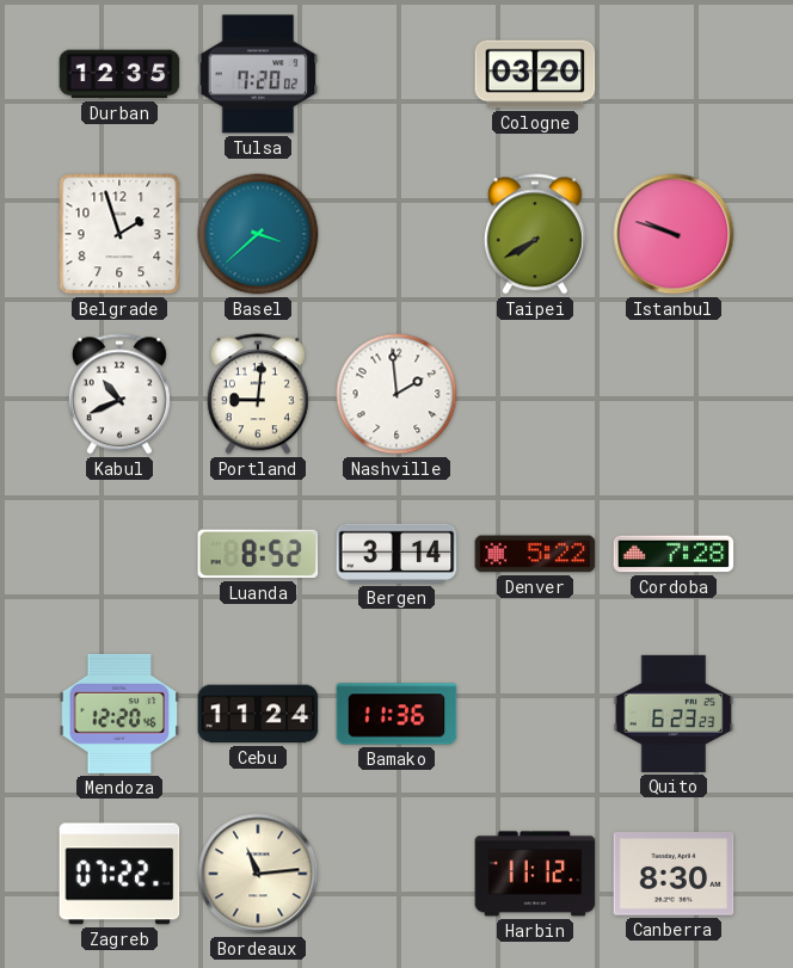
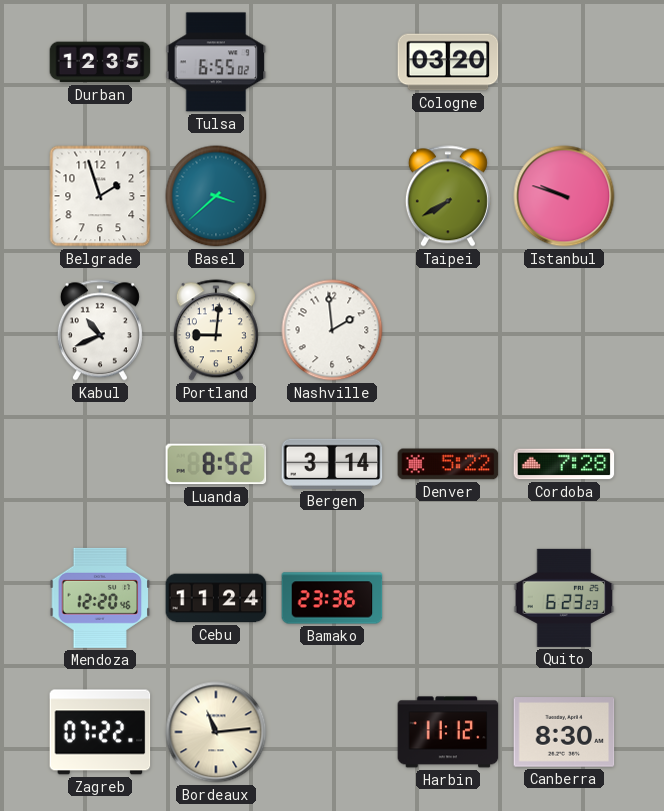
Tulsa: 7:20 -> 6:55
Bamako: 11:36 -> 23:36
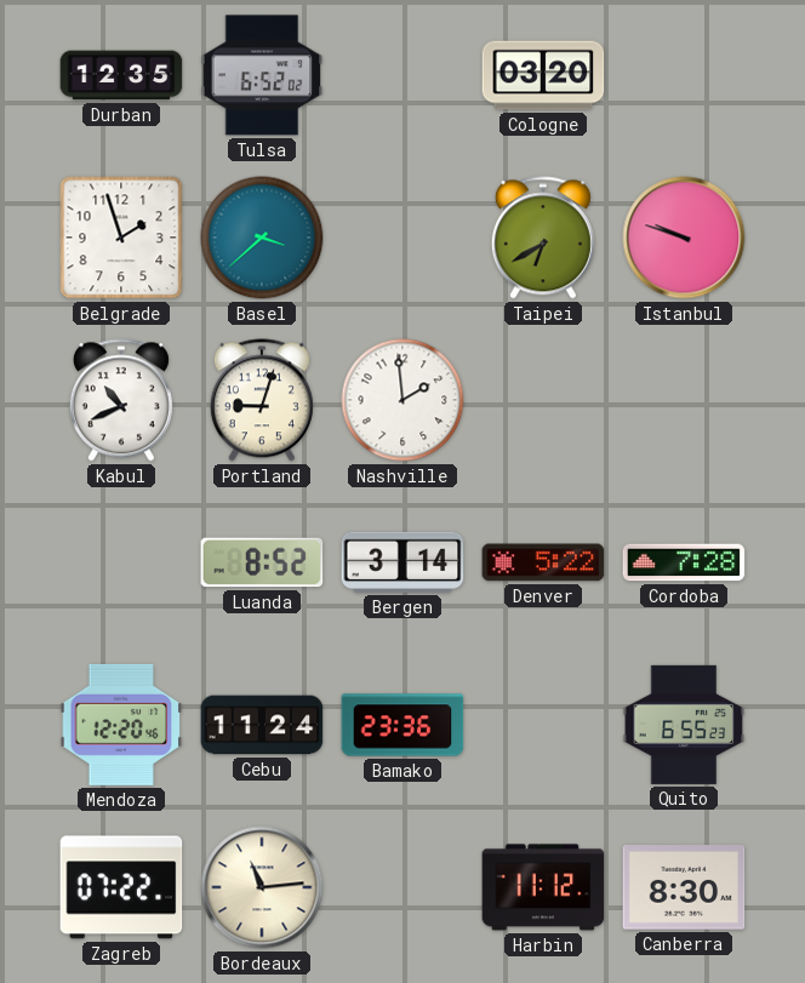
Tulsa: 6:55 -> 6:52
Taipei: 7:40 -> 6:40
Portland: 9:01 -> 9:03
Quito: 6:23 -> 6:55
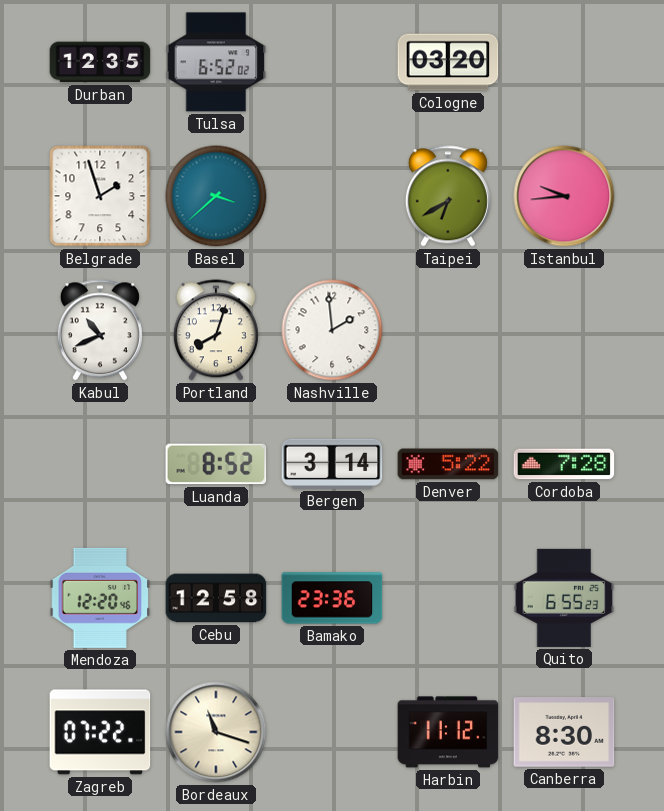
Istanbul: 9:48 -> 9:44
Portland: 9:03 -> 8:03
Cebu: 11:24 -> 12:58
Bordeaux: 11:14 -> 11:18
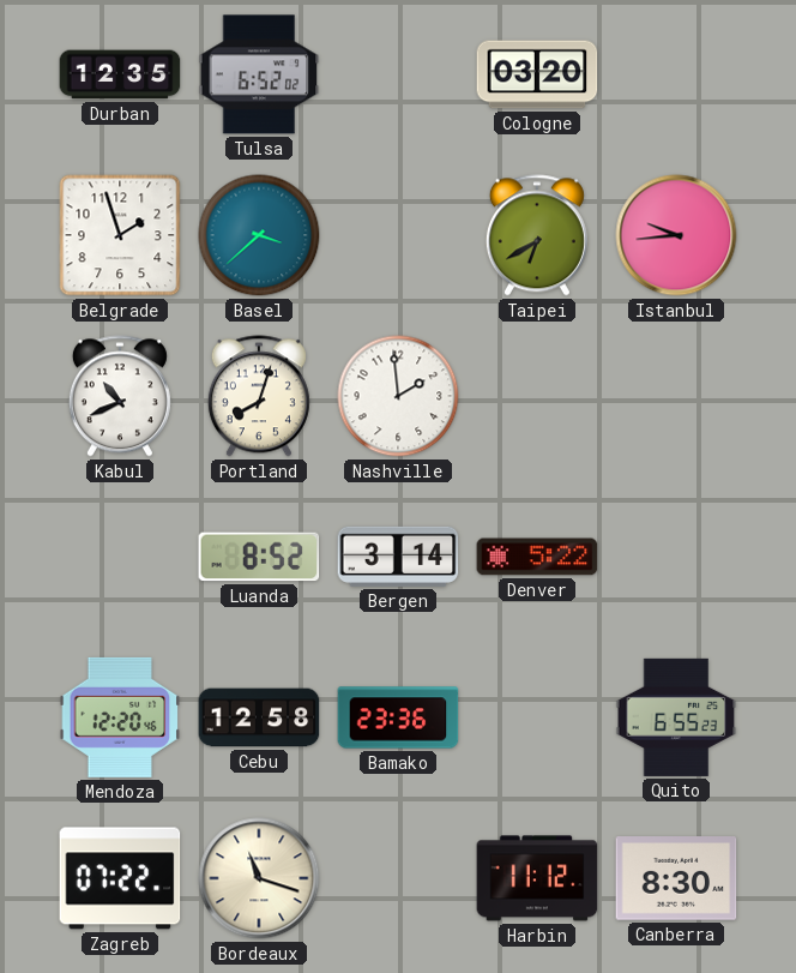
Cordoba: 7:28 -> none
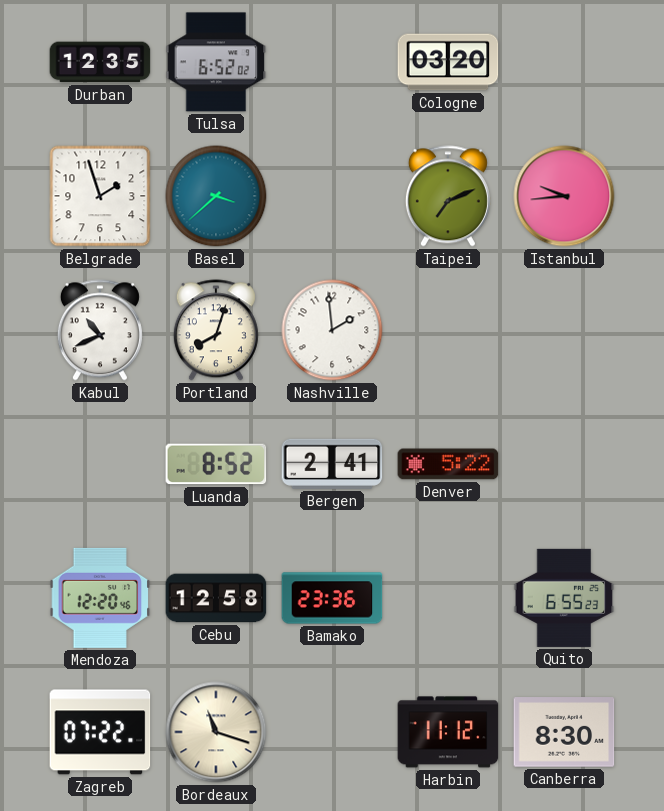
Taipei: 6:40 -> 7:11
Bergen: 3:14 -> 2:41
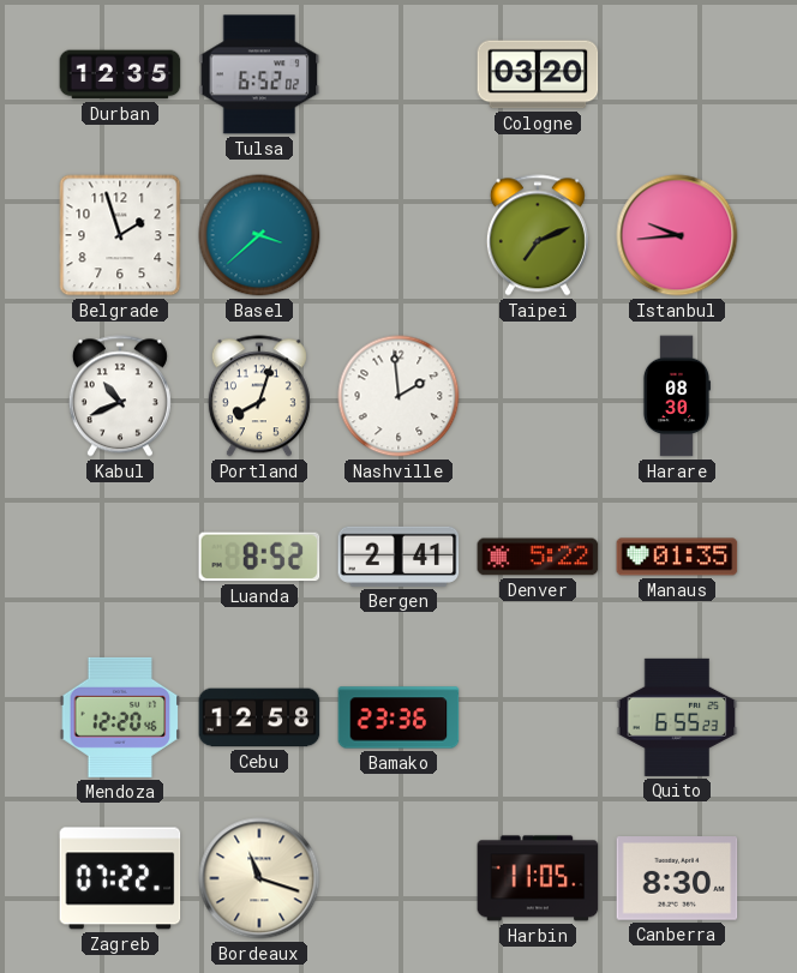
Harare: none -> 08:30
Manaus: none -> 01:35
Harbin: 11:12 -> 11:05
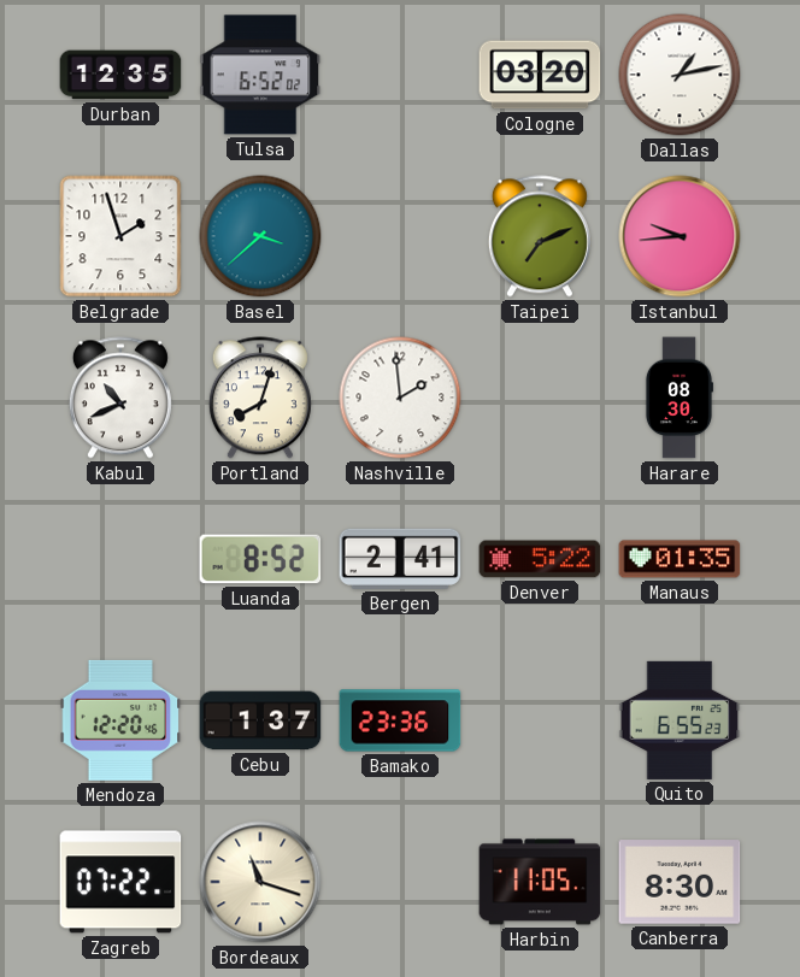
Dallas: none -> 1:13
Cebu: 12:58 -> 1:37
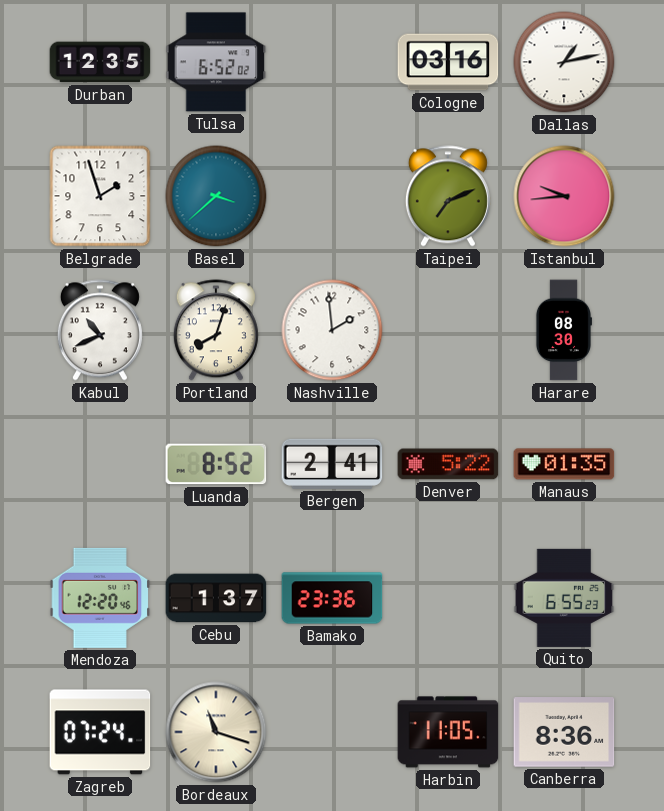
Cologne: 03:20 -> 03:16
Zagreb: 07:22 -> 07:24
Canberra: 8:30 -> 8:36
